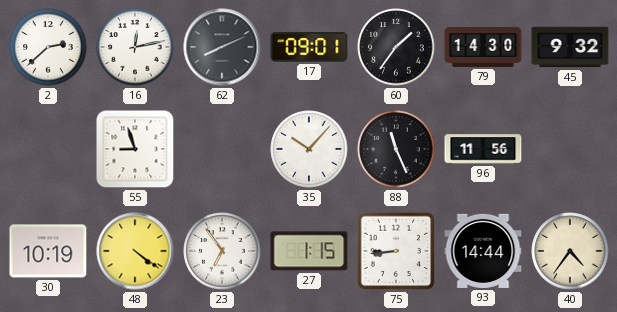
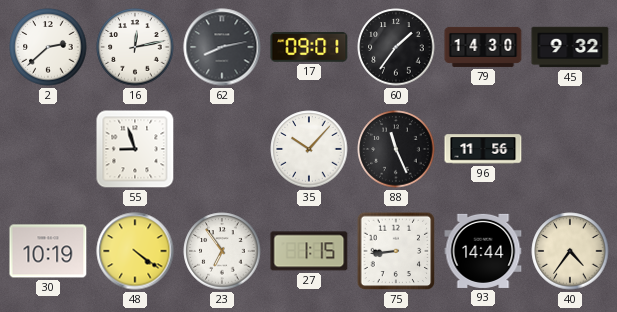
62: 8:11 -> 8:13
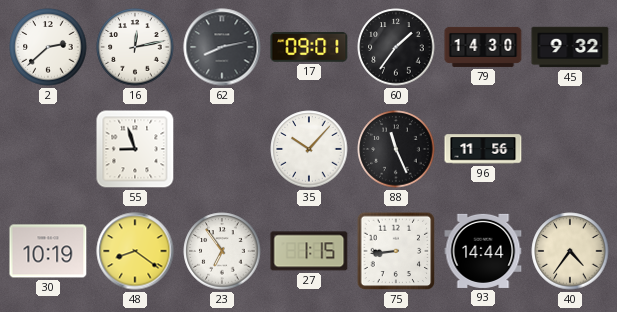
48: 4:21 -> 8:21
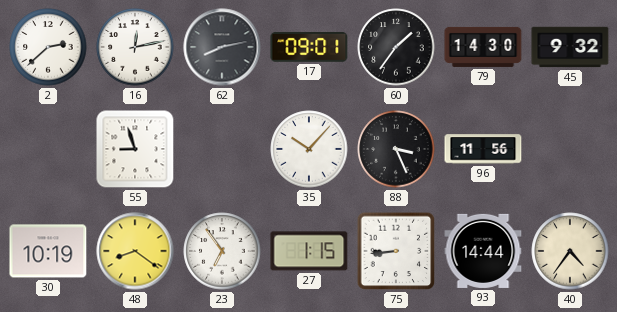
88: 11:26 -> 3:26
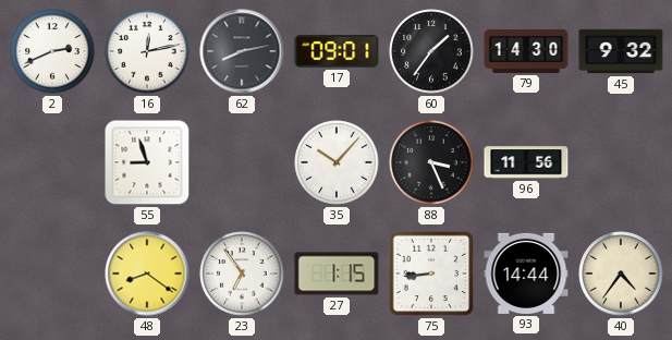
2: 2:38 -> 2:41
30: 10:19 -> none
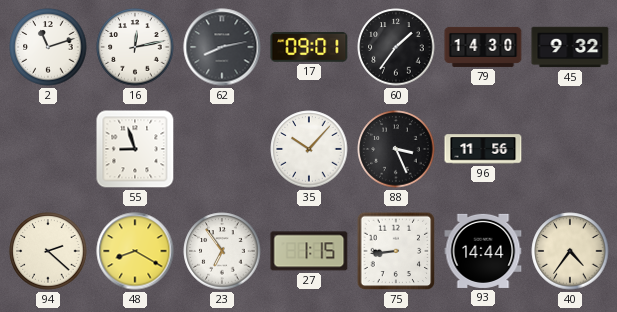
2: 2:41 -> 11:12
94: none -> 2:22
48: 8:21 -> 8:20
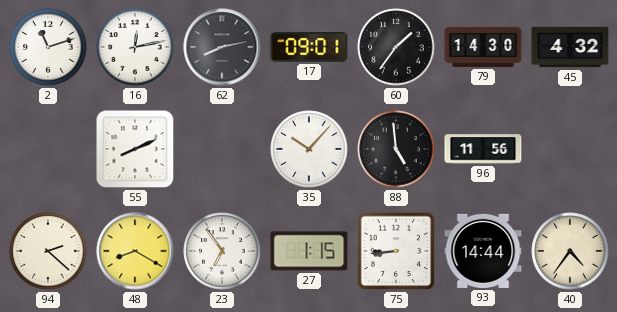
45: 9:32 -> 4:32
55: 8:57 -> 8:11
88: 3:26 -> 4:59
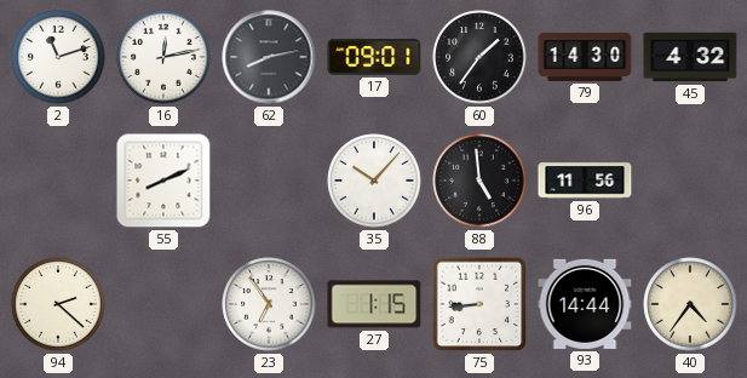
48: 8:20 -> none
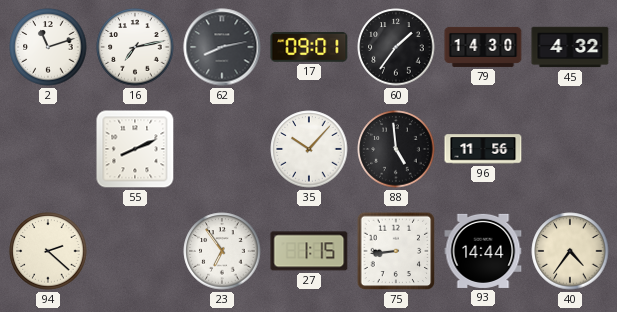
16: 12:13 -> 7:13
